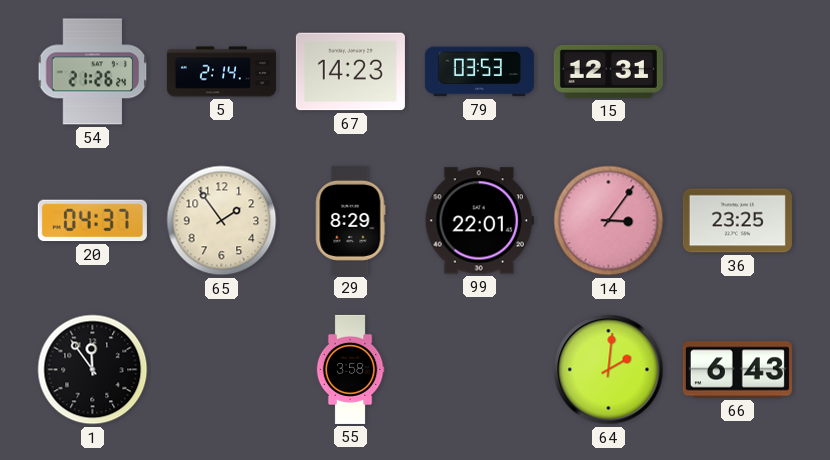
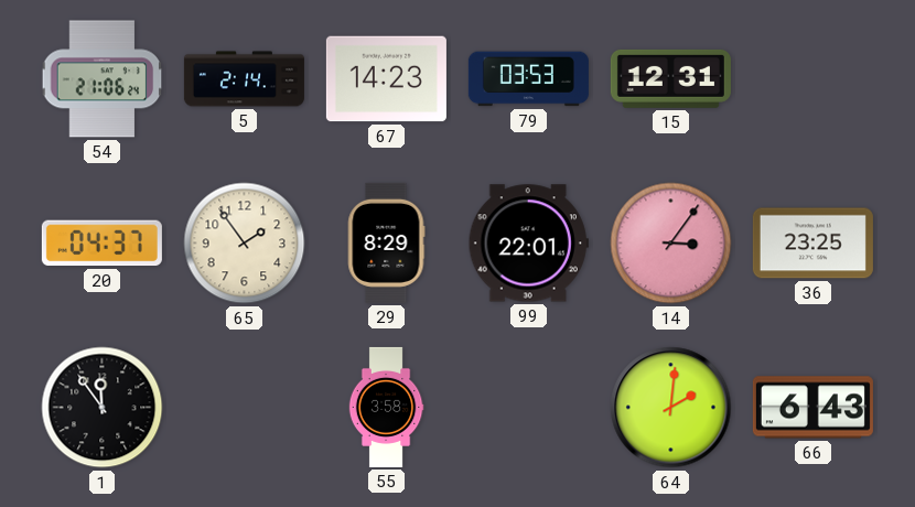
54: 21:26 -> 21:06
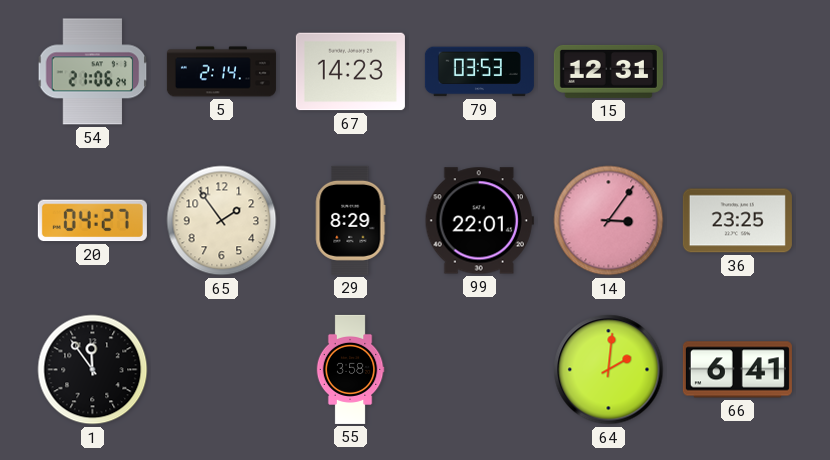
20: 04:37 -> 04:27
66: 6:43 -> 6:41
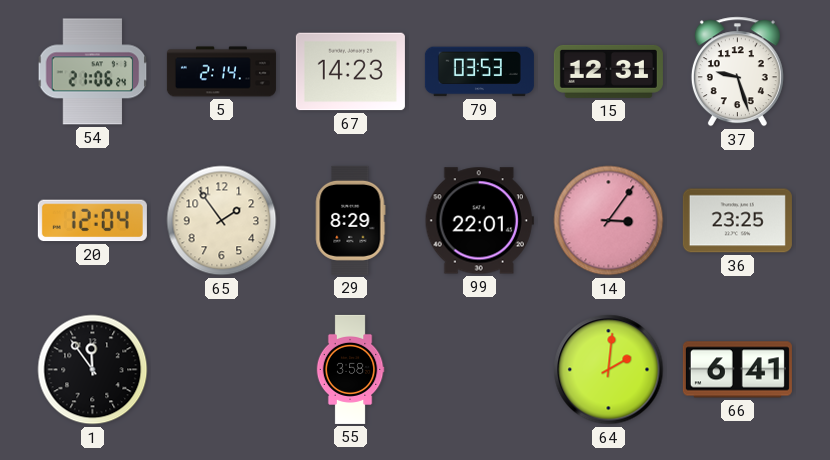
37: none -> 9:27
20: 04:27 -> 12:04
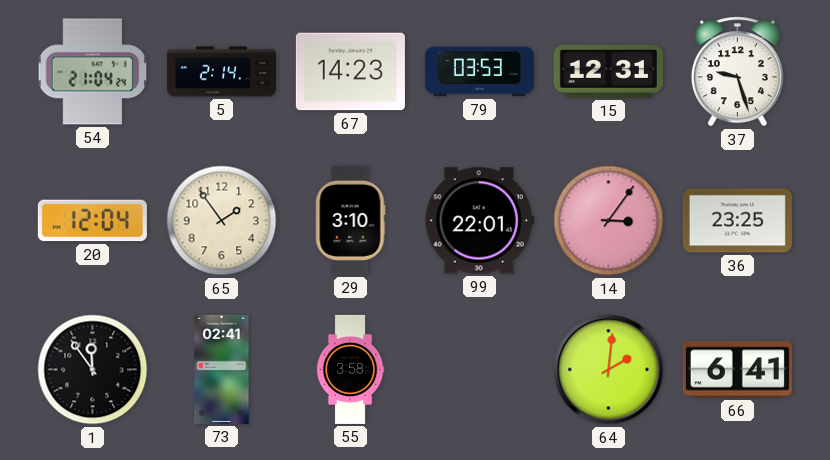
54: 21:06 -> 21:04
29: 8:29 -> 3:10
73: none -> 02:41
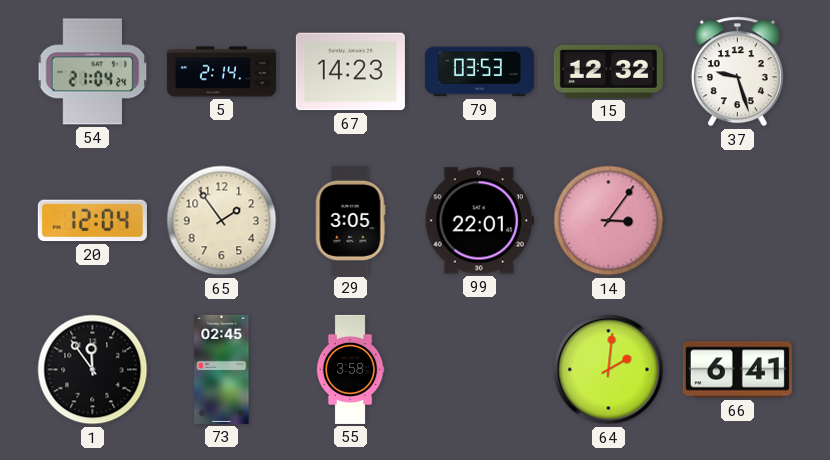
15: 12:31 -> 12:32
29: 3:10 -> 3:05
36: 23:25 -> none
73: 02:41 -> 02:45
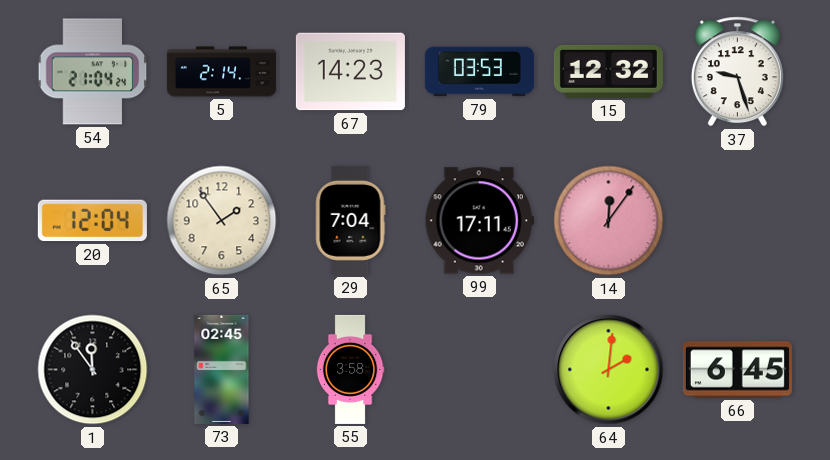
29: 3:05 -> 7:04
99: 22:01 -> 17:11
14: 3:06 -> 12:06
66: 6:41 -> 6:45
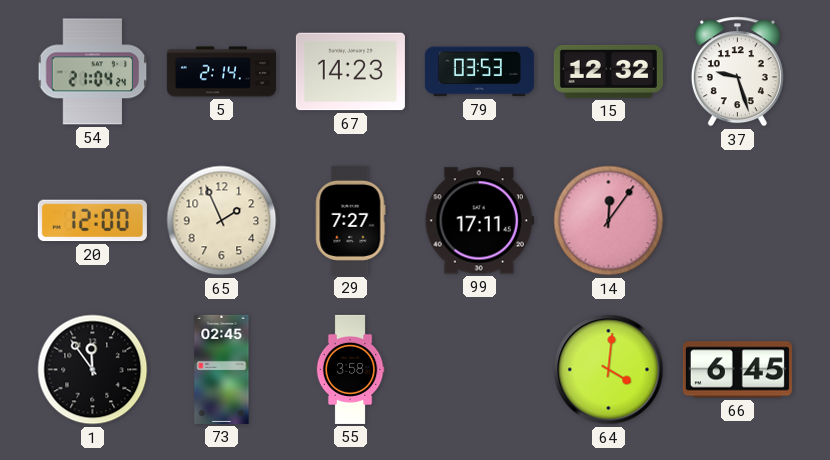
20: 12:04 -> 12:00
65: 1:54 -> 1:56
29: 7:04 -> 7:27
64: 2:01 -> 4:01
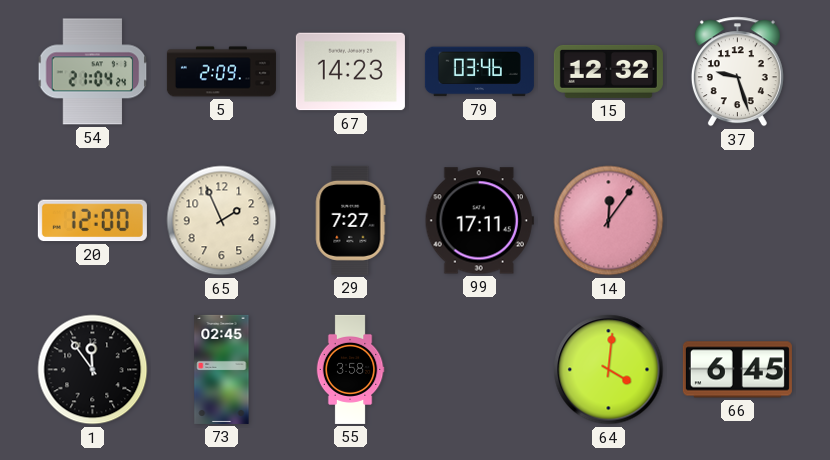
5: 2:14 -> 2:09
79: 03:53 -> 03:46
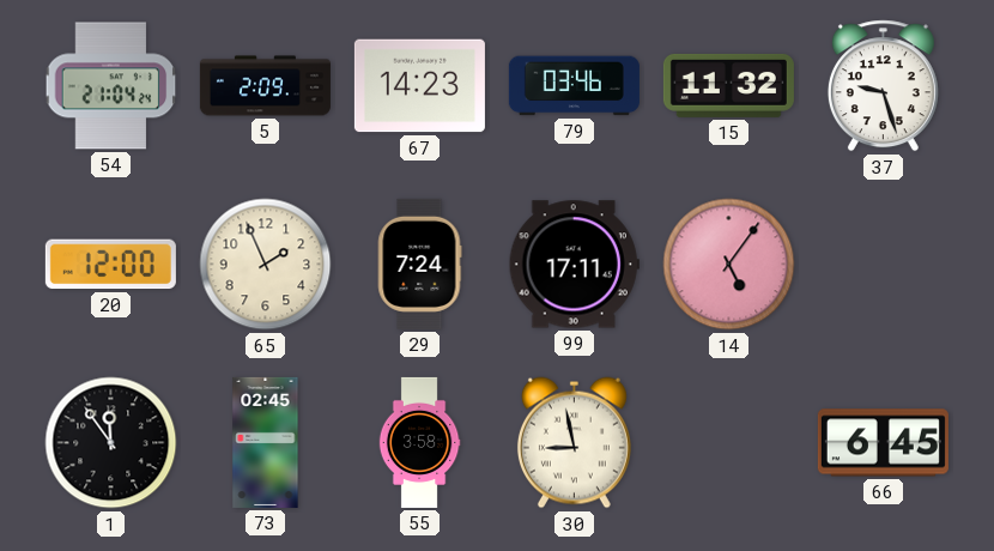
15: 12:32 -> 11:32
29: 7:27 -> 7:24
14: 12:06 -> 5:06
30: none -> 8:58
64: 4:01 -> none
